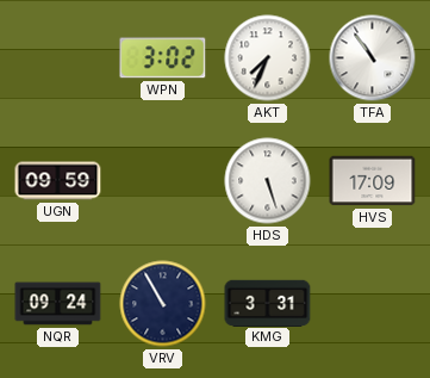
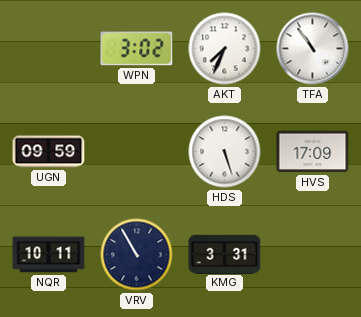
NQR: 09:24 -> 10:11
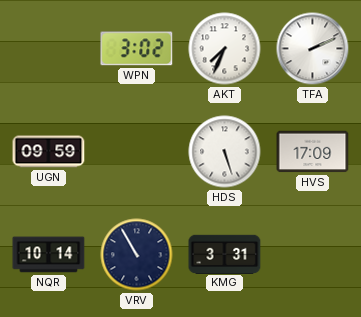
TFA: 10:54 -> 2:11
NQR: 10:11 -> 10:14
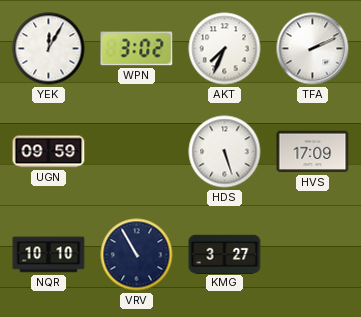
YEK: none -> 12:05
NQR: 10:14 -> 10:10
KMG: 3:31 -> 3:27
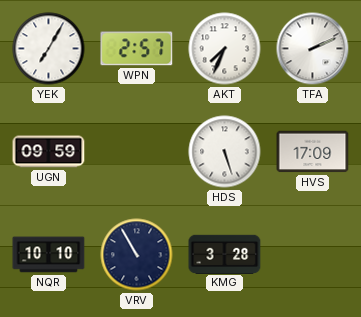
YEK: 12:05 -> 7:05
WPN: 3:02 -> 2:57
KMG: 3:27 -> 3:28
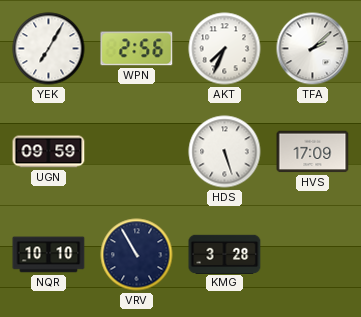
WPN: 2:57 -> 2:56
TFA: 2:11 -> 2:08
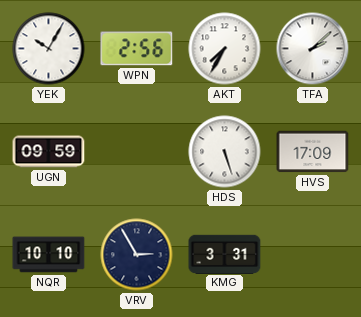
YEK: 7:05 -> 10:05
AKT: 7:34 -> 7:35
VRV: 10:55 -> 2:55
KMG: 3:28 -> 3:31
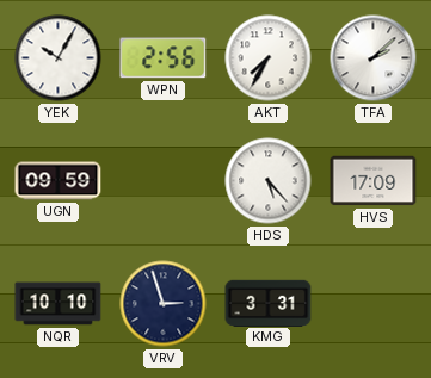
HDS: 5:27 -> 5:23
VRV: 2:55 -> 2:57
